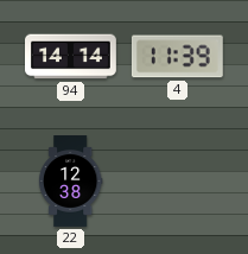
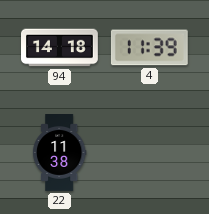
94: 14:14 -> 14:18
22: 12:38 -> 11:38
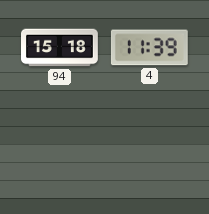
94: 14:18 -> 15:18
22: 11:38 -> none
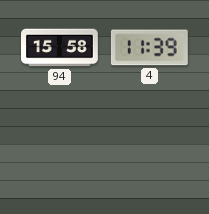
94: 15:18 -> 15:58
